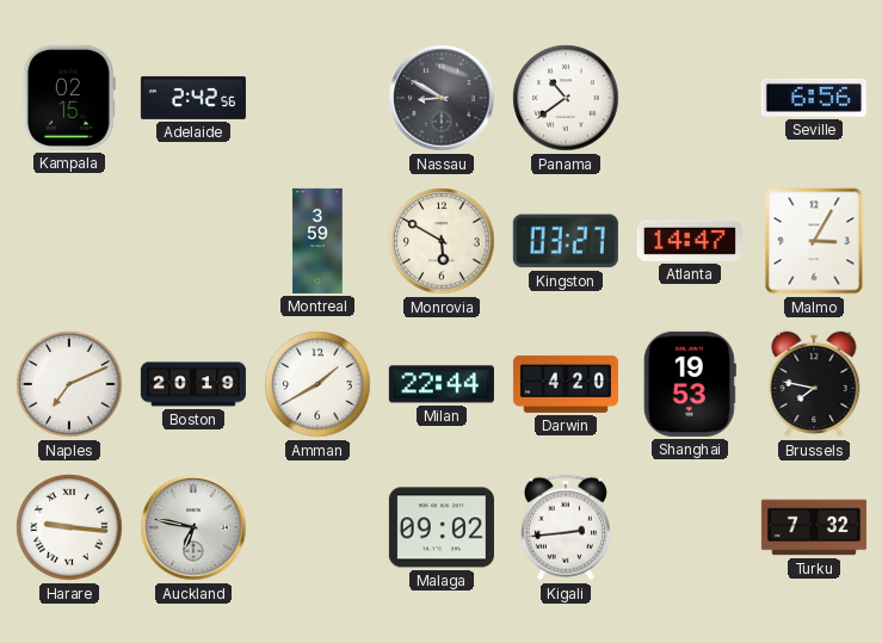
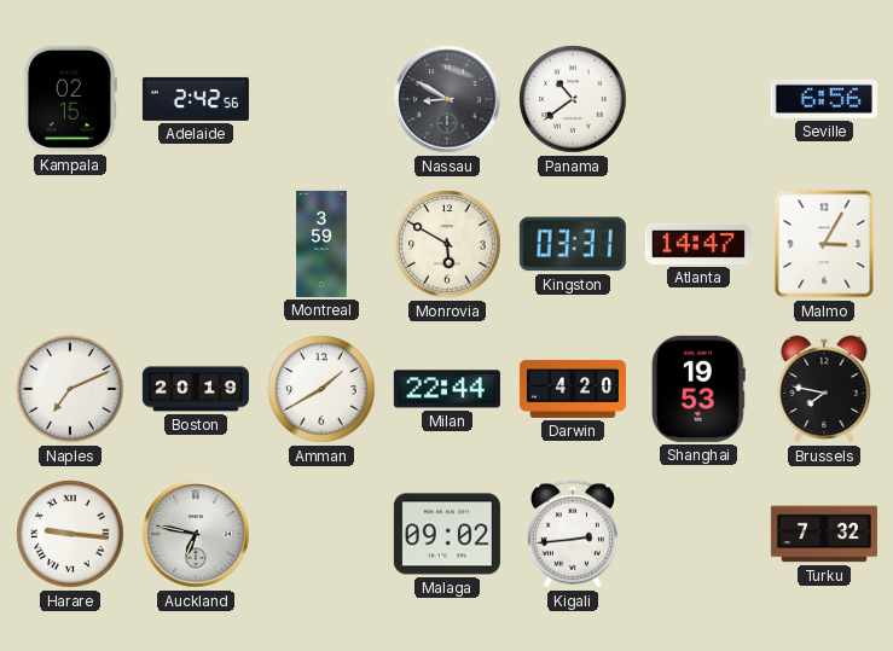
Kingston: 03:27 -> 03:31
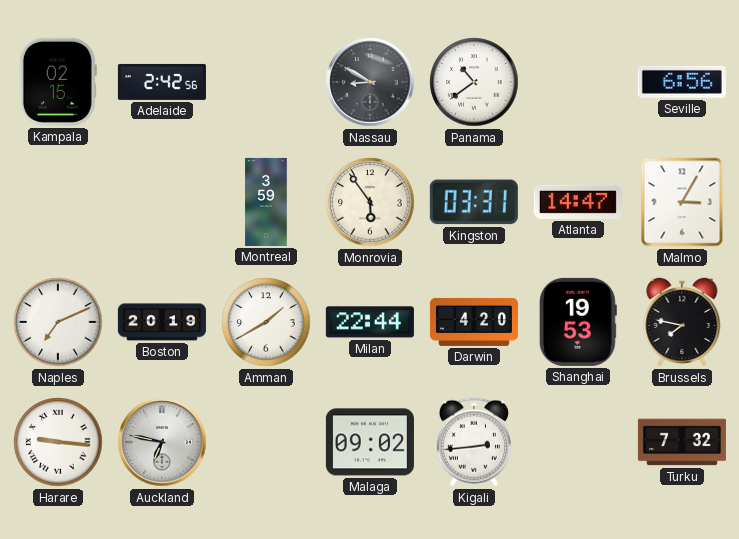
Monrovia: 5:50 -> 5:54
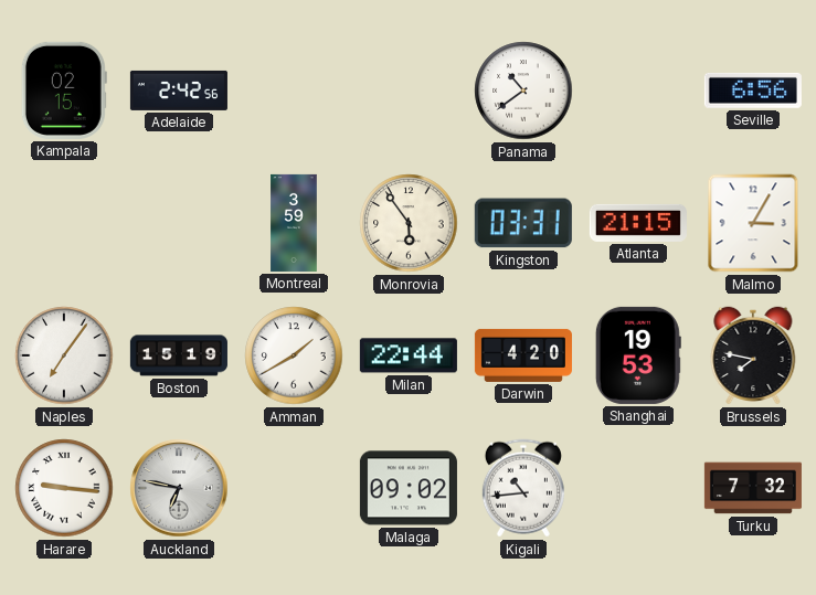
Nassau: 8:50 -> none
Atlanta: 14:47 -> 21:15
Naples: 7:11 -> 7:06
Boston: 20:19 -> 15:19
Kigali: 2:44 -> 10:44
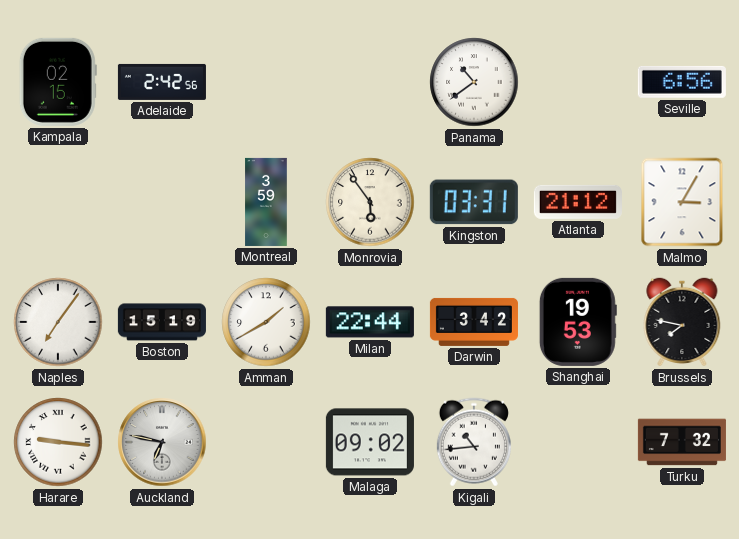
Atlanta: 21:15 -> 21:12
Darwin: 4:20 -> 3:42
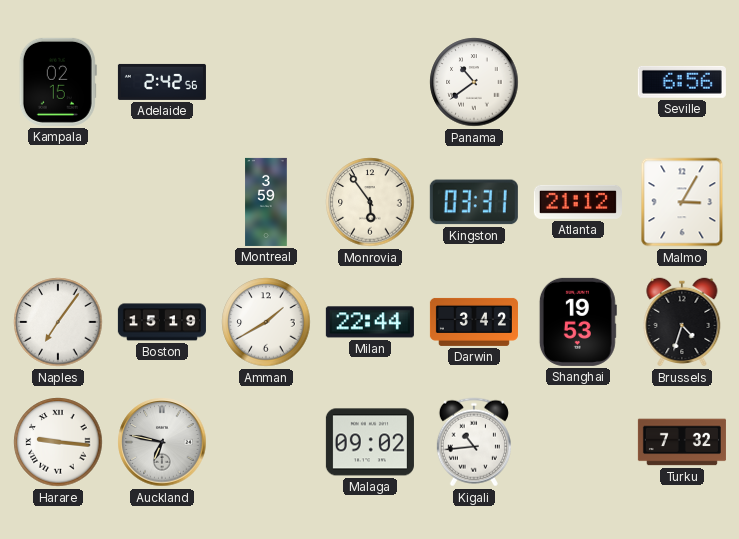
Brussels: 7:47 -> 4:33
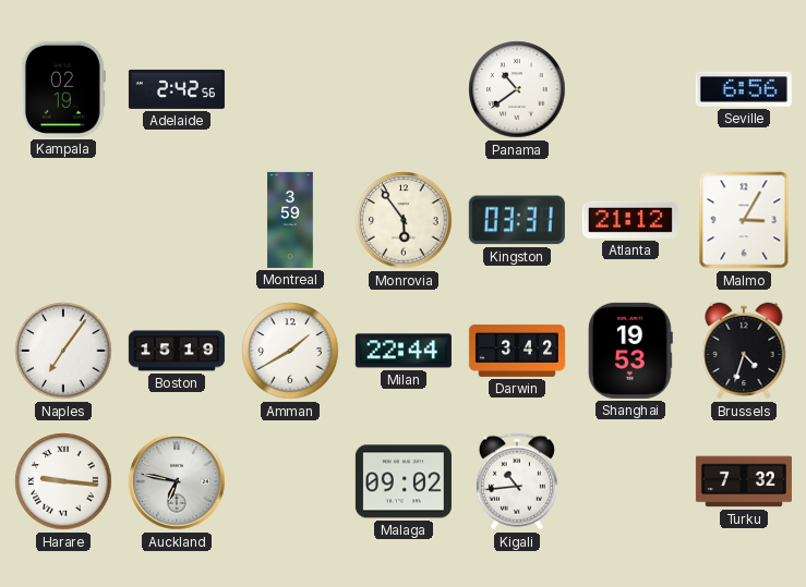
Kampala: 02:15 -> 02:19
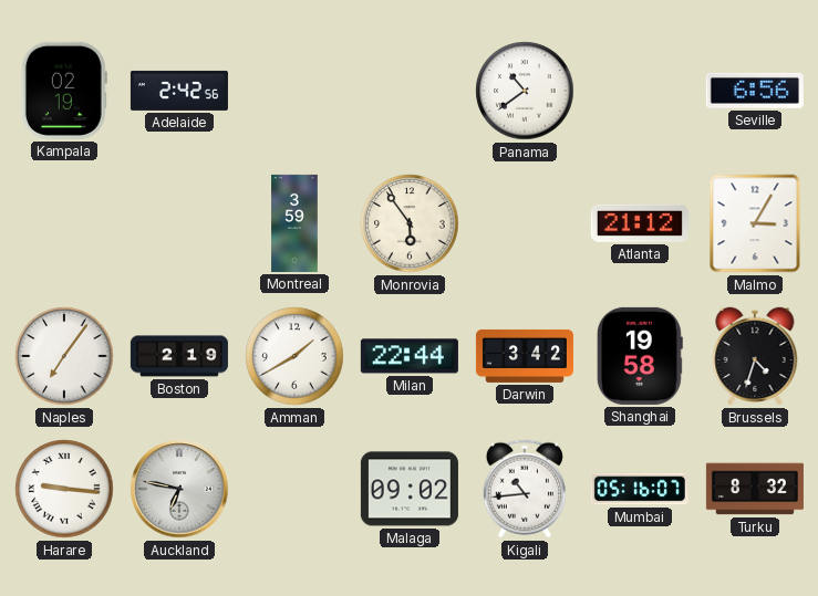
Kingston: 03:31 -> none
Boston: 15:19 -> 2:19
Shanghai: 19:53 -> 19:58
Mumbai: none -> 05:16
Turku: 7:32 -> 8:32
